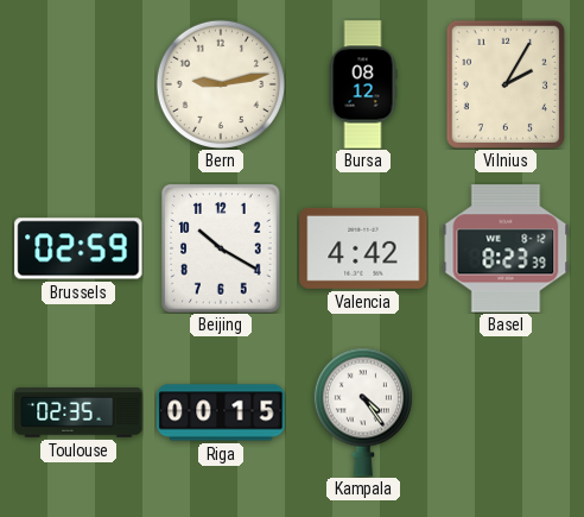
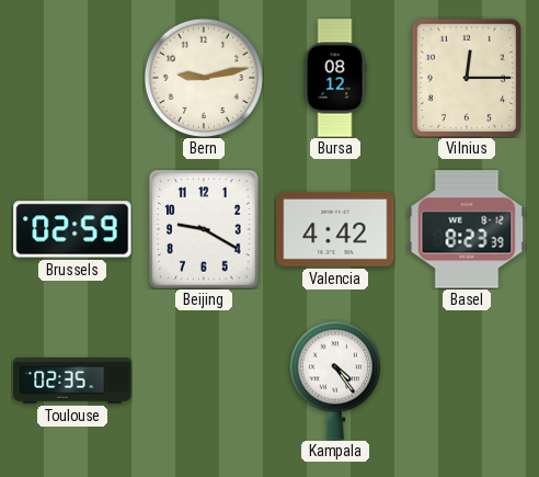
Vilnius: 2:05 -> 12:15
Beijing: 10:20 -> 9:20
Riga: 00:15 -> none
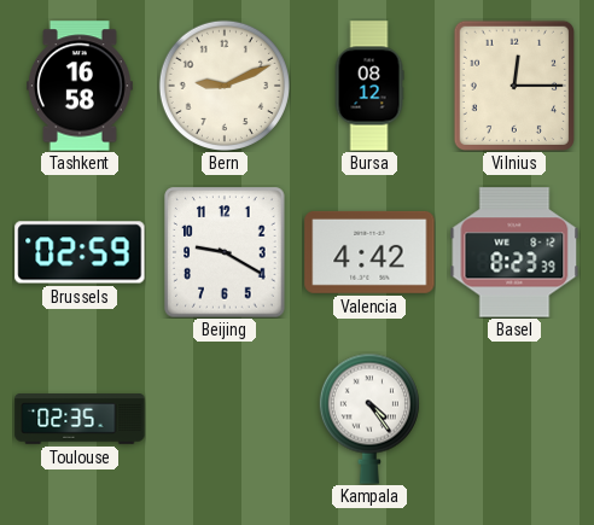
Tashkent: none -> 16:58
Bern: 9:13 -> 9:11
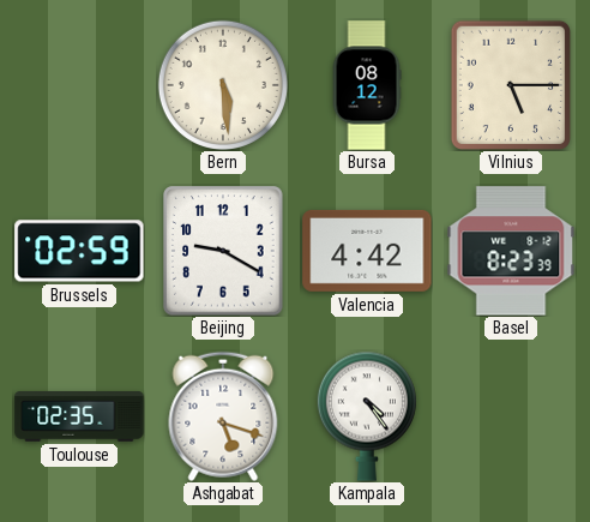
Tashkent: 16:58 -> none
Bern: 9:11 -> 5:29
Vilnius: 12:15 -> 5:15
Ashgabat: none -> 5:18
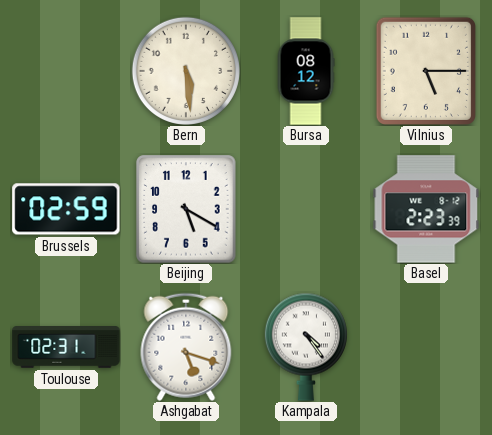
Beijing: 9:20 -> 5:20
Valencia: 4:42 -> none
Basel: 8:23 -> 2:23
Toulouse: 02:35 -> 02:31
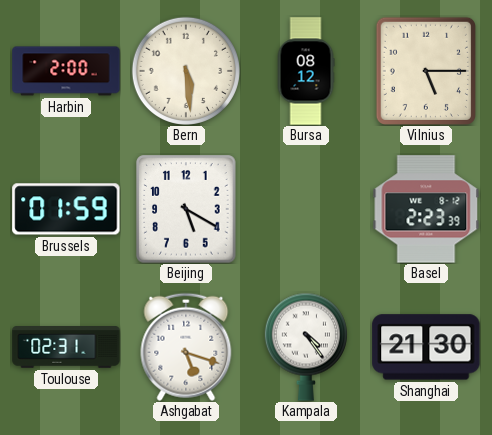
Harbin: none -> 2:00
Brussels: 02:59 -> 01:59
Shanghai: none -> 21:30
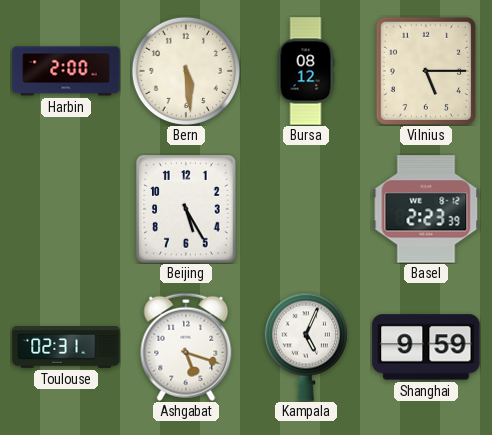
Brussels: 01:59 -> none
Beijing: 5:20 -> 5:25
Kampala: 4:24 -> 5:04
Shanghai: 21:30 -> 9:59
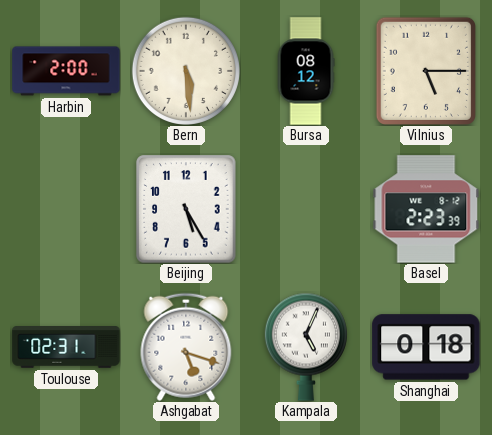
Shanghai: 9:59 -> 0:18
